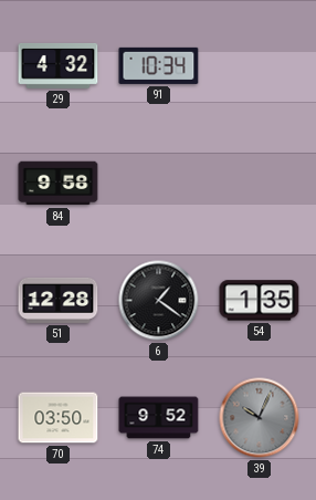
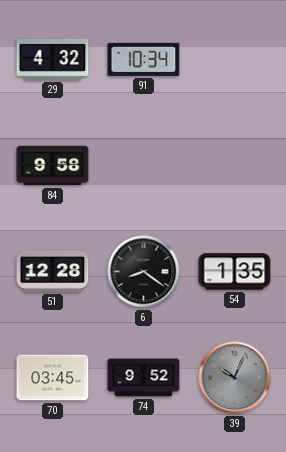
6: 1:21 -> 8:21
70: 03:50 -> 03:45
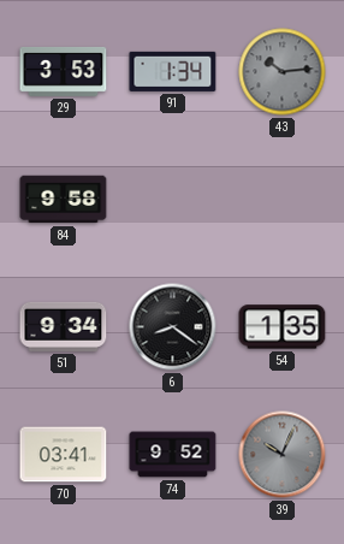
29: 4:32 -> 3:53
91: 10:34 -> 1:34
43: none -> 10:14
51: 12:28 -> 9:34
70: 03:45 -> 03:41
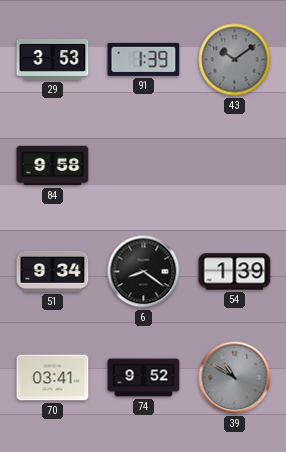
91: 1:34 -> 1:39
43: 10:14 -> 10:09
54: 1:35 -> 1:39
39: 10:04 -> 10:50
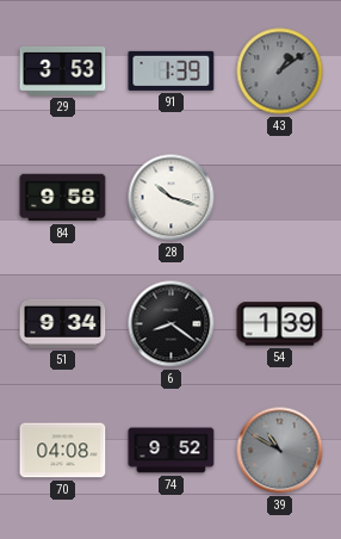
43: 10:09 -> 1:09
28: none -> 10:18
70: 03:41 -> 04:08
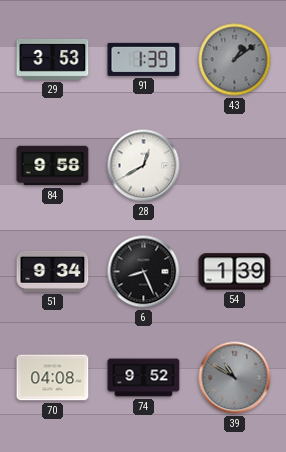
28: 10:18 -> 12:40
6: 8:21 -> 8:26
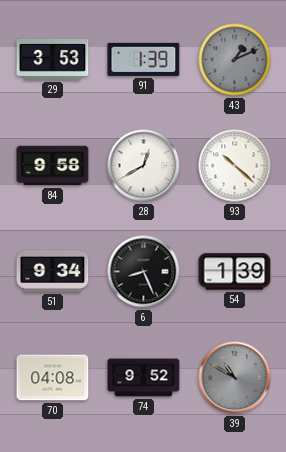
43: 1:09 -> 1:11
93: none -> 10:22
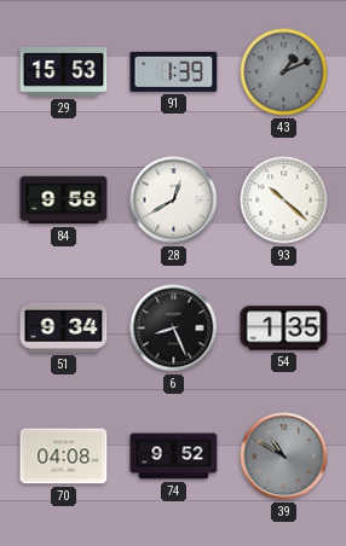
29: 3:53 -> 15:53
54: 1:39 -> 1:35
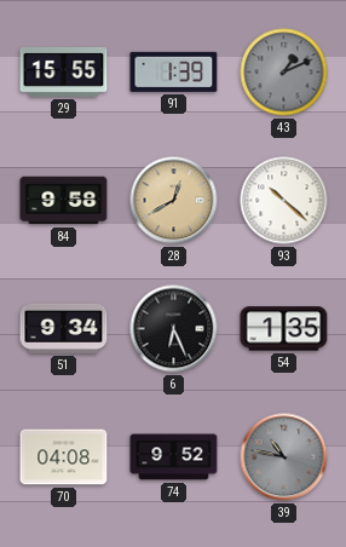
29: 15:53 -> 15:55
28 dial: white -> champagne
6: 8:26 -> 6:26
39: 10:50 -> 10:47
